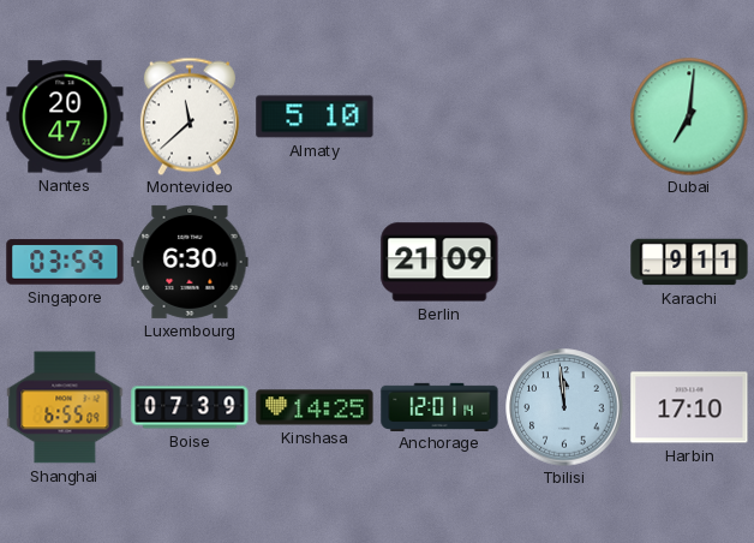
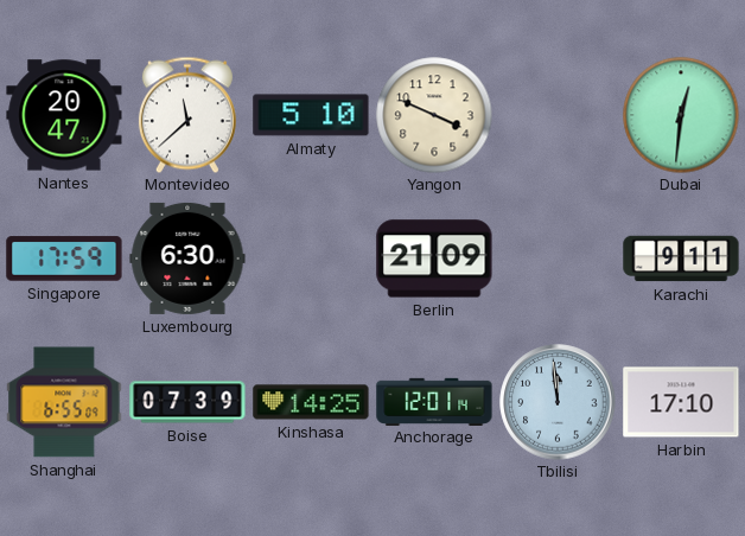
Yangon: none -> 3:49
Dubai: 7:01 -> 12:31
Singapore: 03:59 -> 17:59
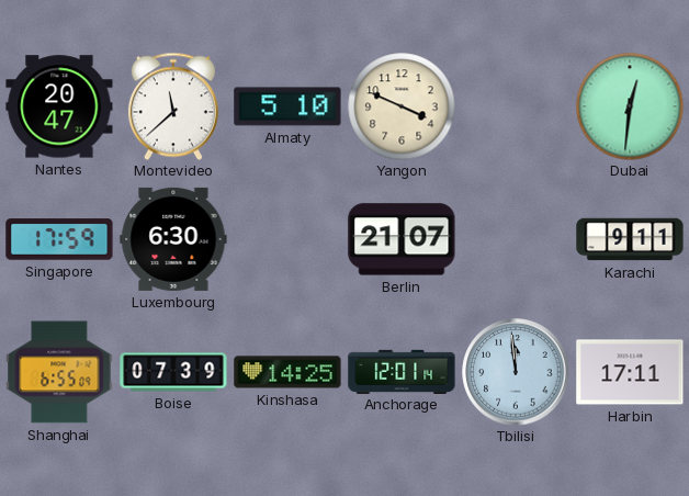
Berlin: 21:09 -> 21:07
Harbin: 17:10 -> 17:11
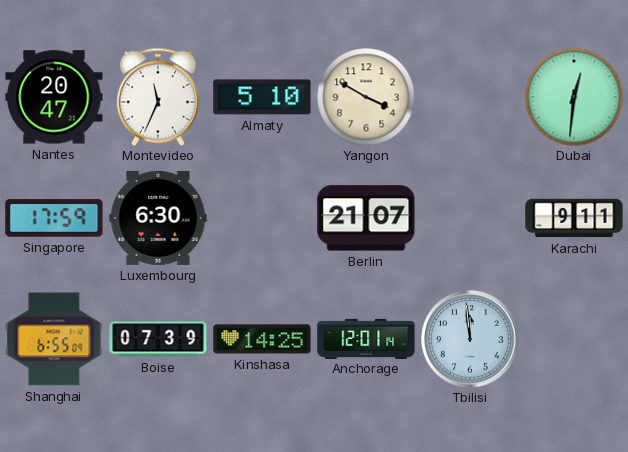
Montevideo: 11:38 -> 11:34
Yangon: 3:49 -> 3:50
Harbin: 17:11 -> none
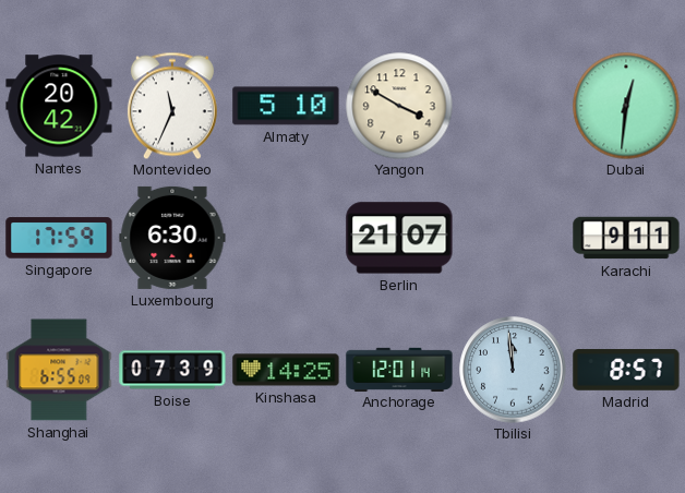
Nantes: 20:47 -> 20:42
Madrid: none -> 8:57
